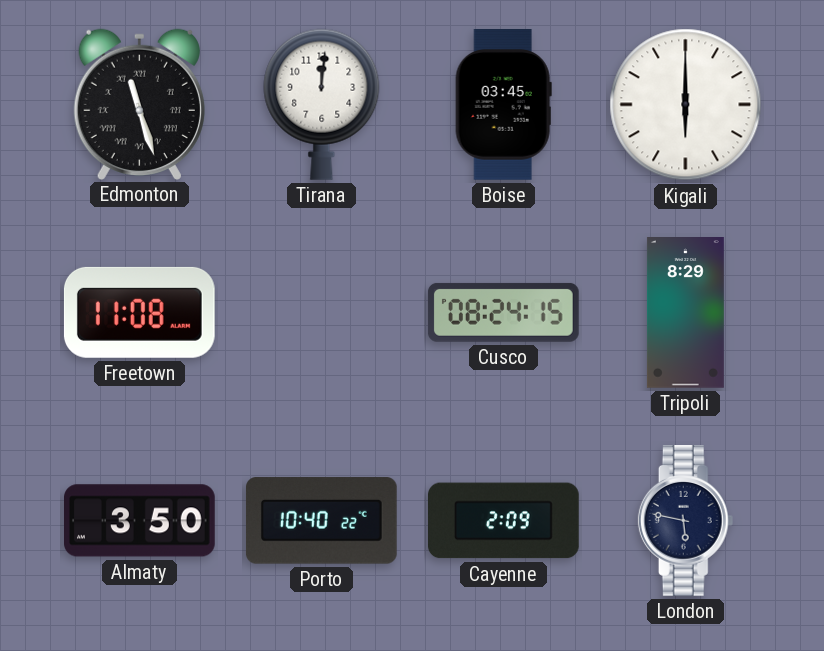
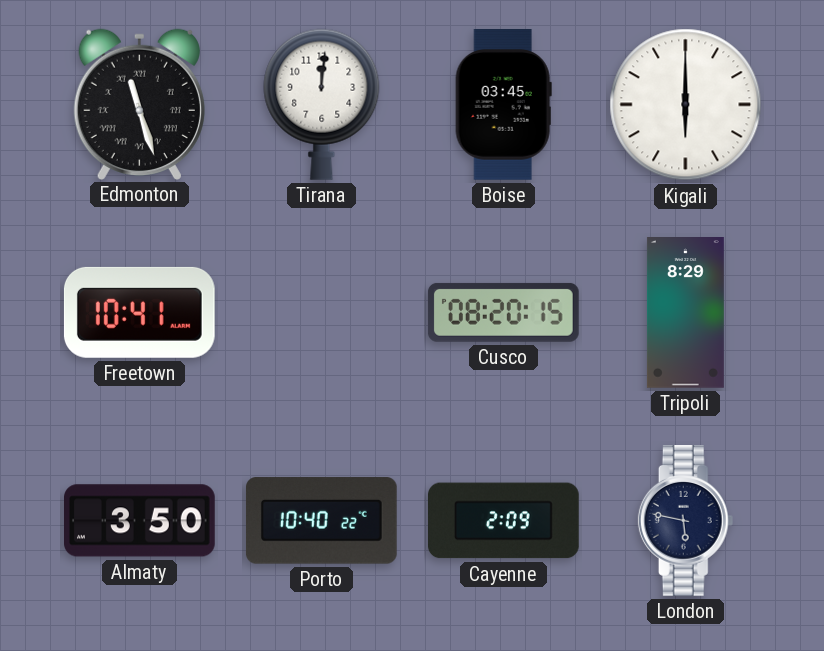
Freetown: 11:08 -> 10:41
Cusco: 08:24 -> 08:20
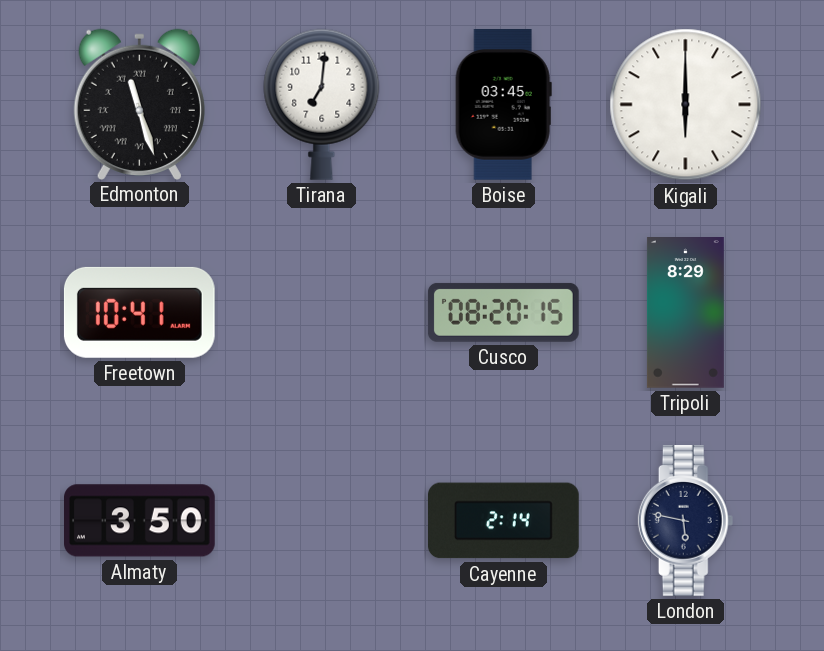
Tirana: 12:01 -> 7:01
Porto: 10:40 -> none
Cayenne: 2:09 -> 2:14
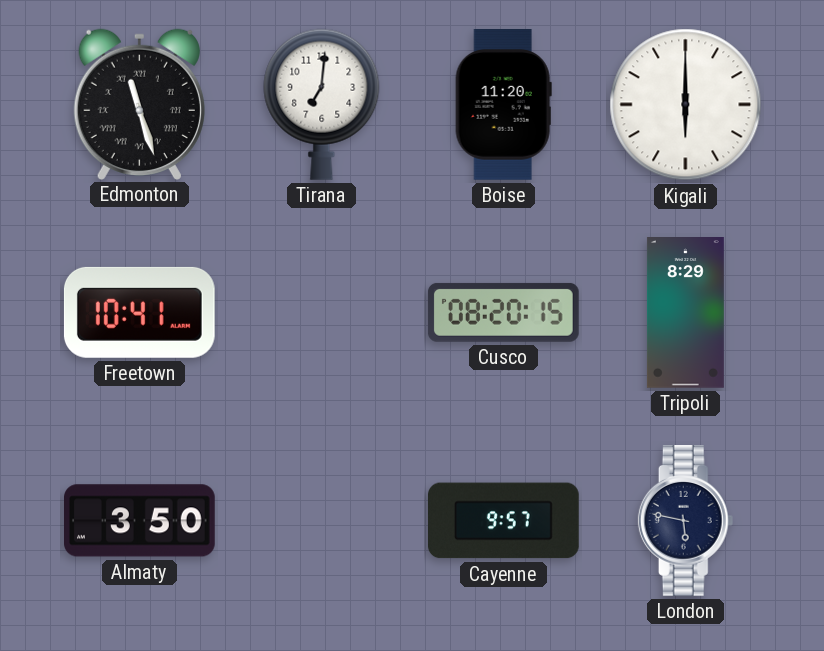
Boise: 03:45 -> 11:20
Cayenne: 2:14 -> 9:57
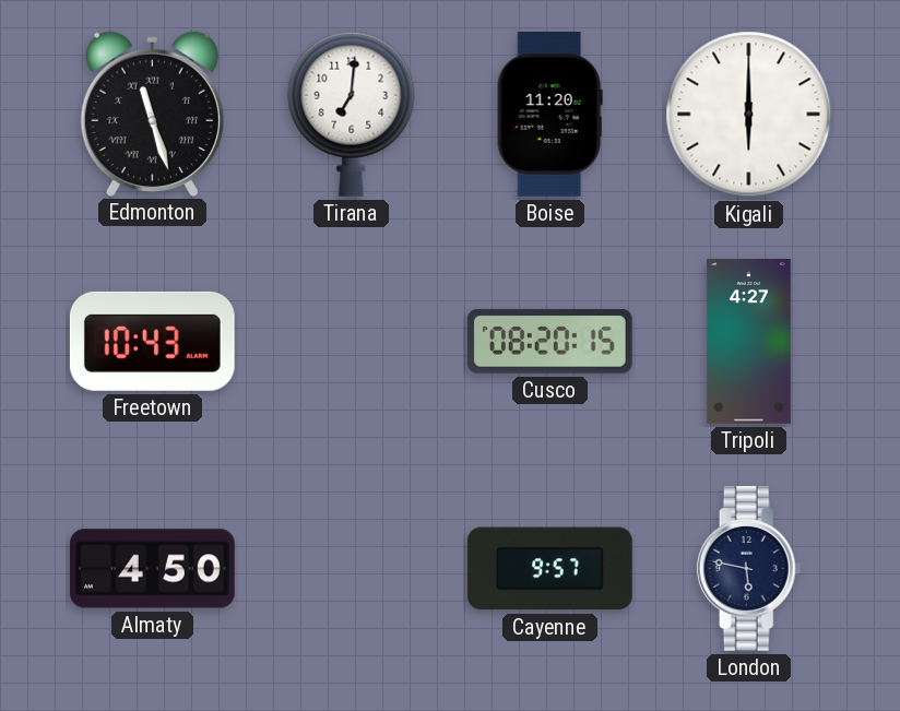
Freetown: 10:41 -> 10:43
Tripoli: 8:29 -> 4:27
Almaty: 3:50 -> 4:50
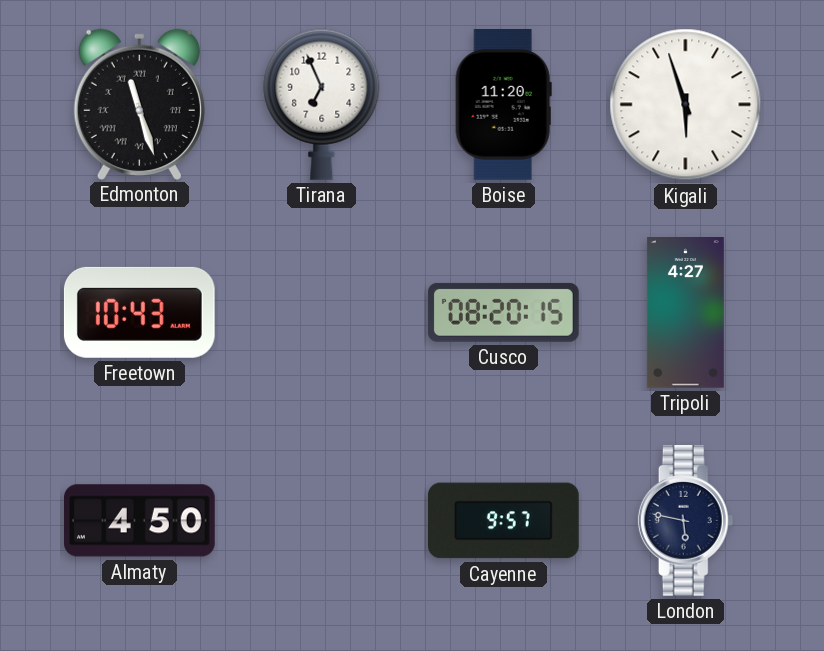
Tirana: 7:01 -> 6:56
Kigali: 6:00 -> 5:57
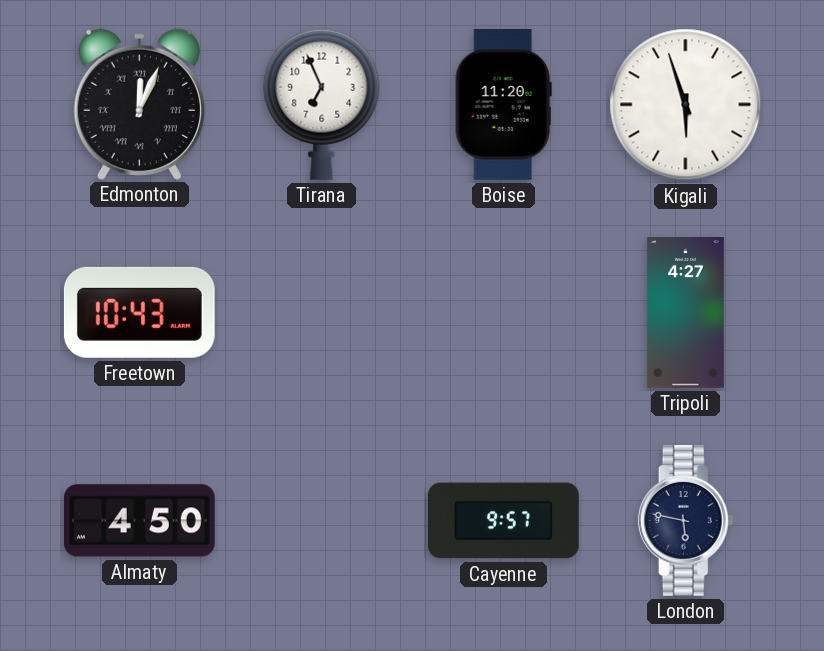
Edmonton: 11:27 -> 12:04
Cusco: 08:20 -> none
